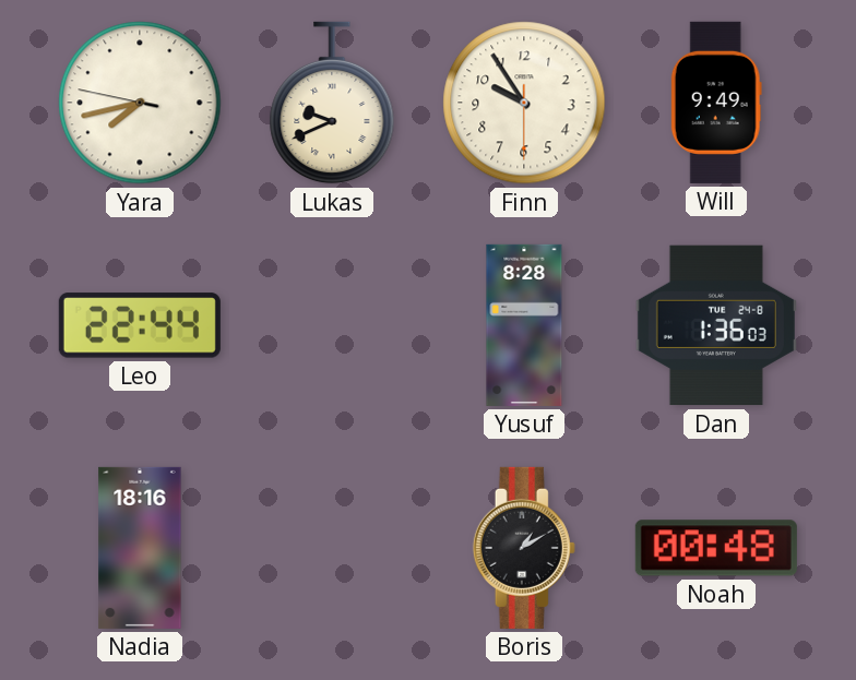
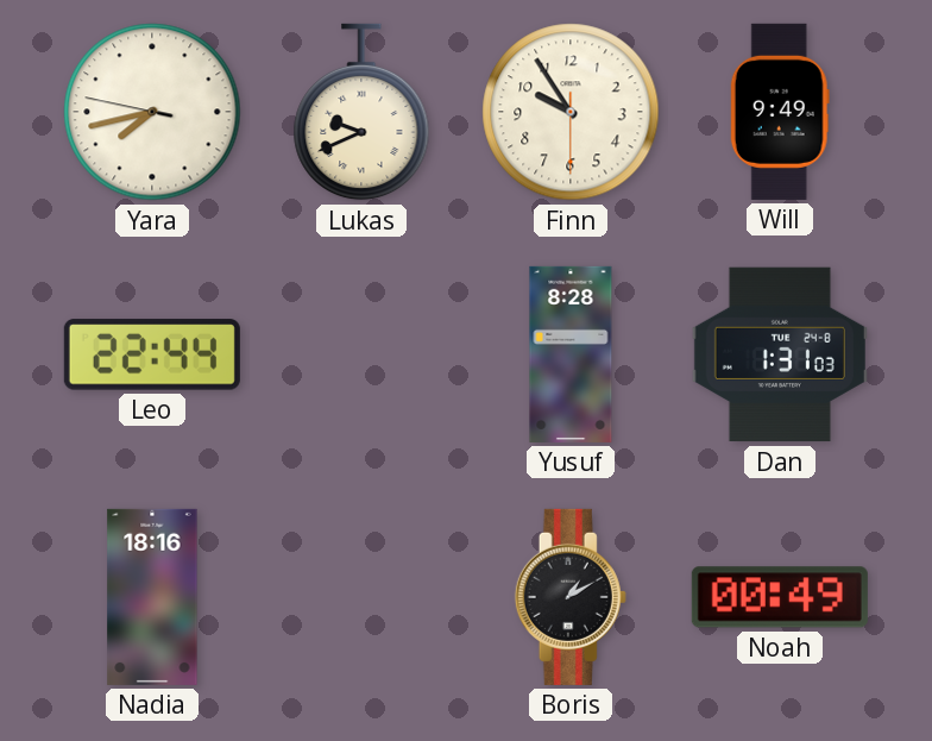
Dan: 1:36 -> 1:31
Noah: 00:48 -> 00:49
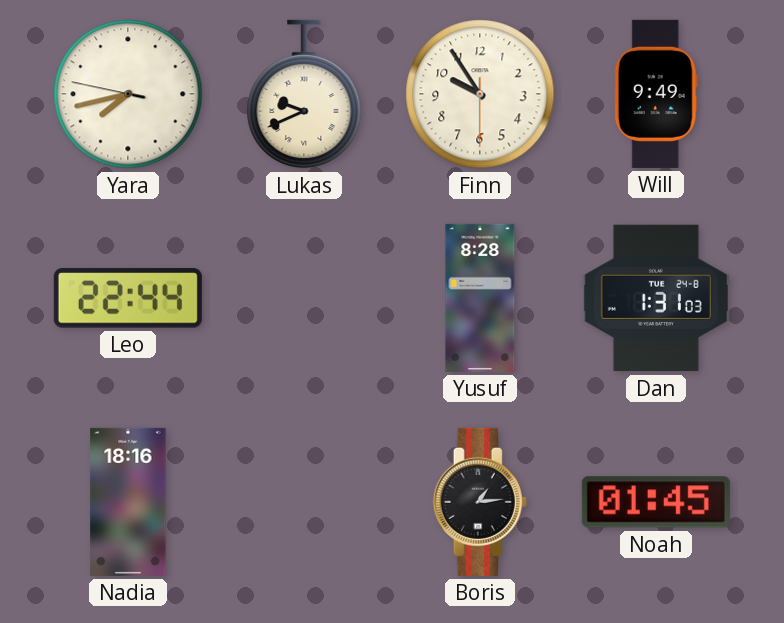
Boris: 1:10 -> 1:14
Noah: 00:49 -> 01:45
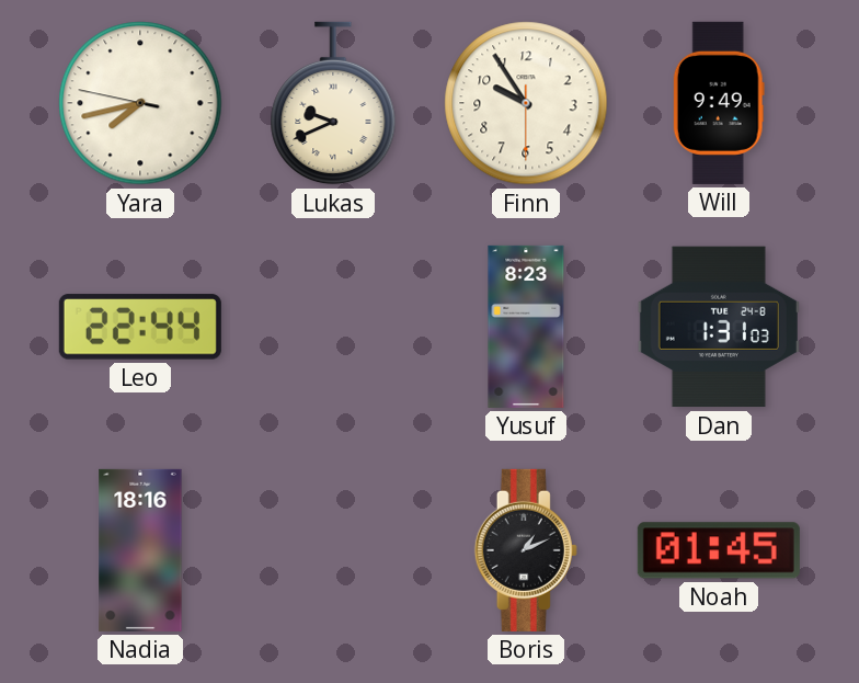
Yusuf: 8:28 -> 8:23
Boris: 1:14 -> 1:11
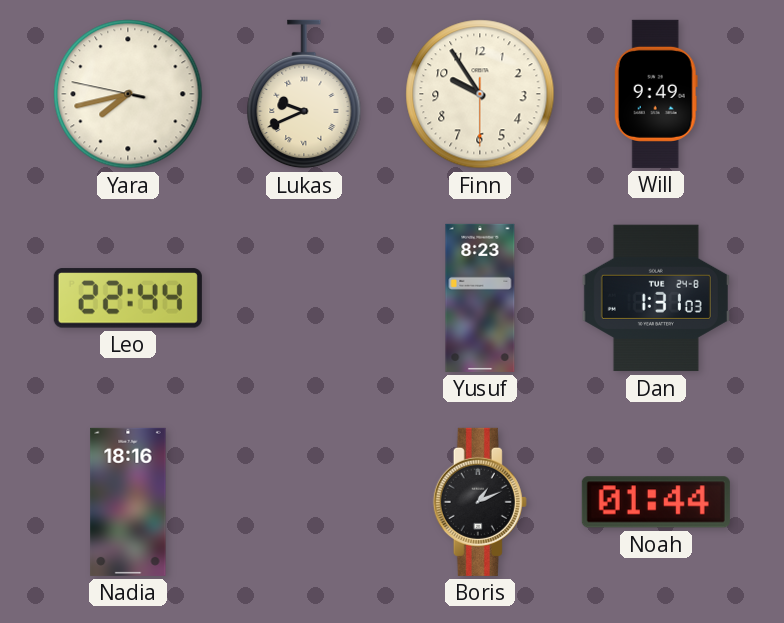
Noah: 01:45 -> 01:44
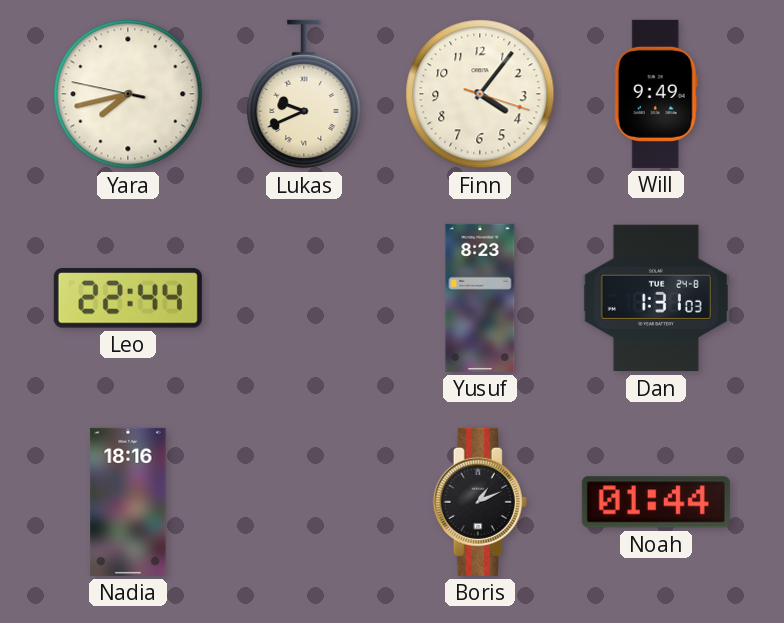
Finn: 9:54 -> 4:06
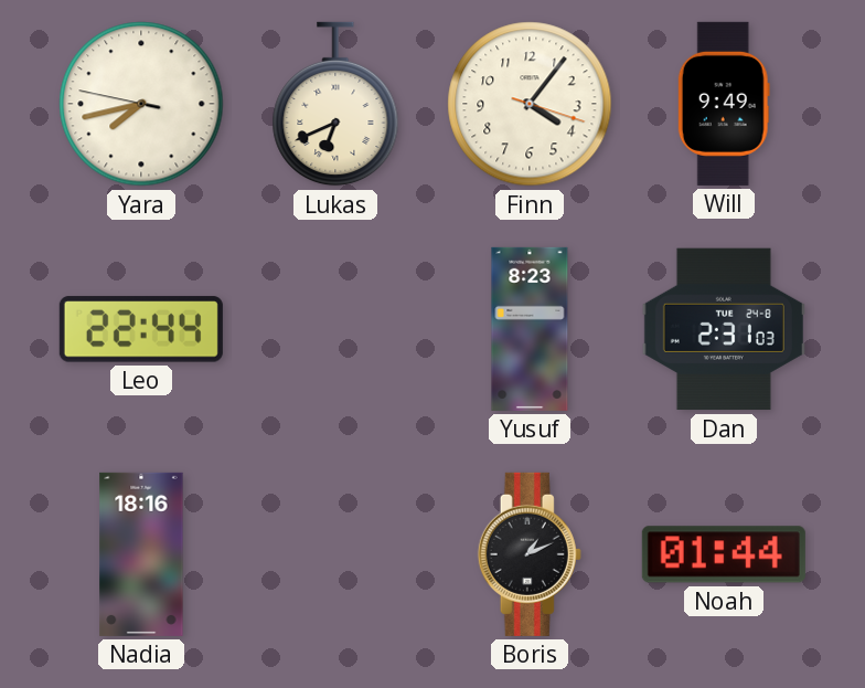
Lukas: 9:41 -> 6:41
Dan: 1:31 -> 2:31
